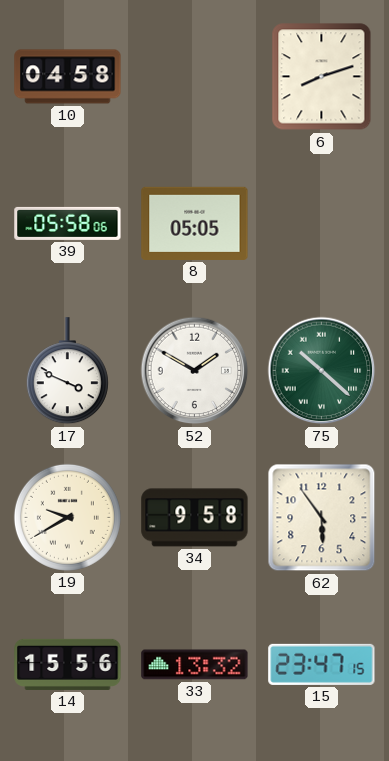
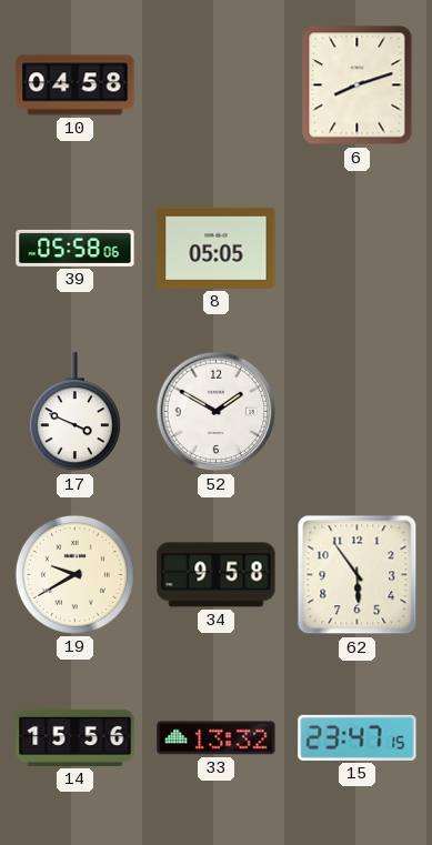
75: 10:22 -> none
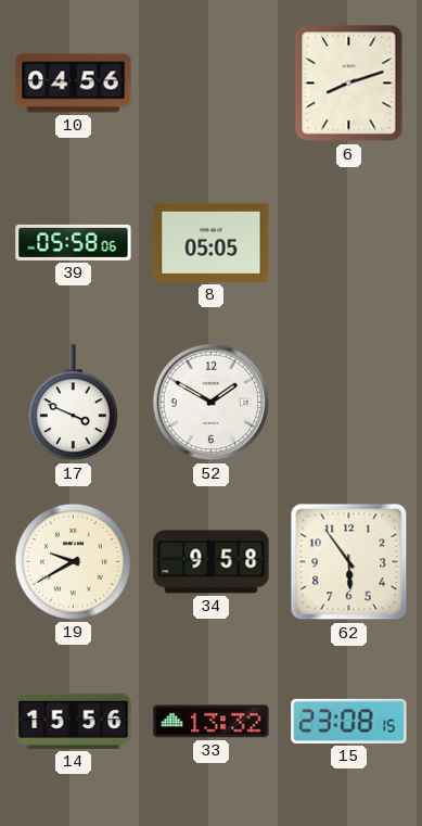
10: 04:58 -> 04:56
15: 23:47 -> 23:08
